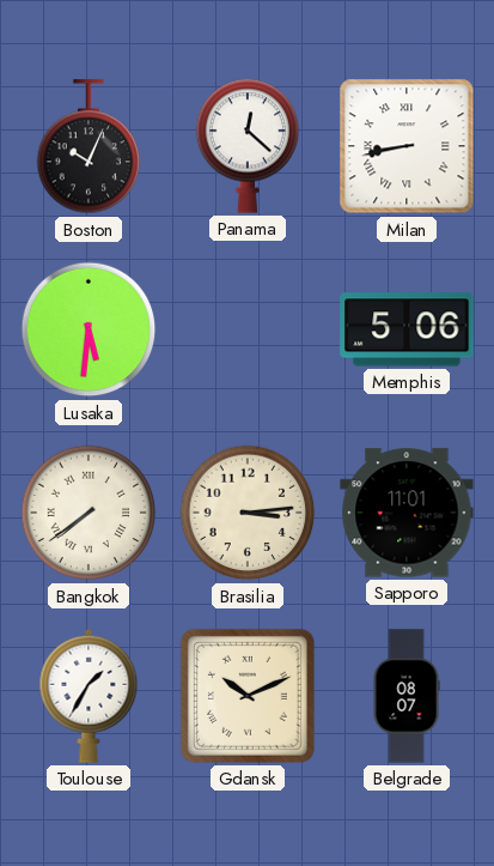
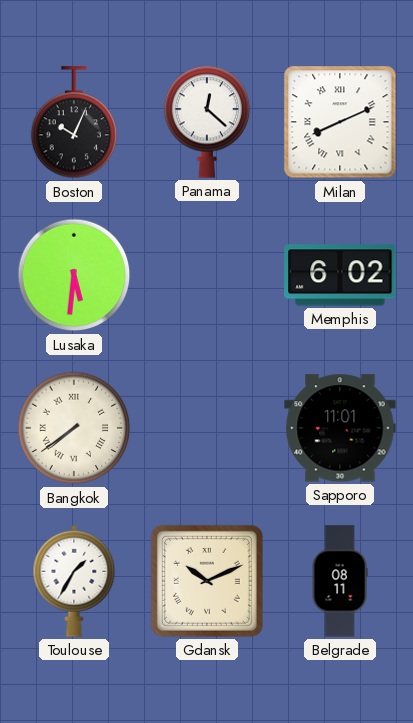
Milan: 8:43 -> 8:11
Memphis: 5:06 -> 6:02
Brasilia: 3:14 -> none
Belgrade: 08:07 -> 08:11
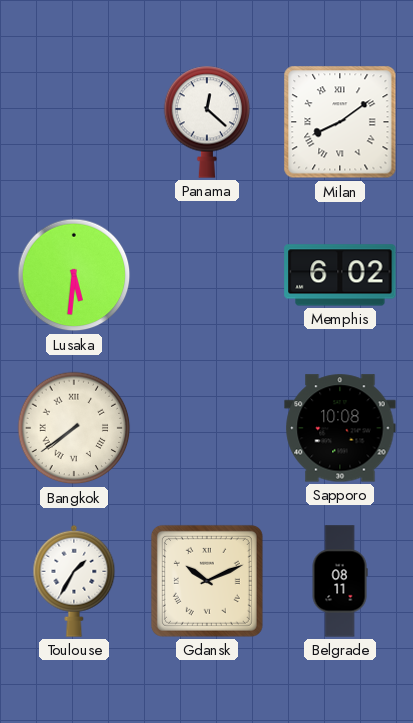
Boston: 10:04 -> none
Milan: 8:11 -> 8:09
Sapporo: 11:01 -> 10:08
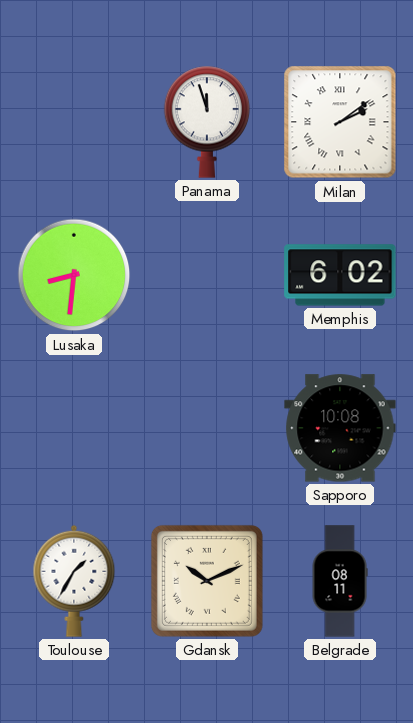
Panama: 12:22 -> 11:57
Milan: 8:09 -> 2:09
Lusaka: 5:31 -> 8:31
Bangkok: 7:39 -> none
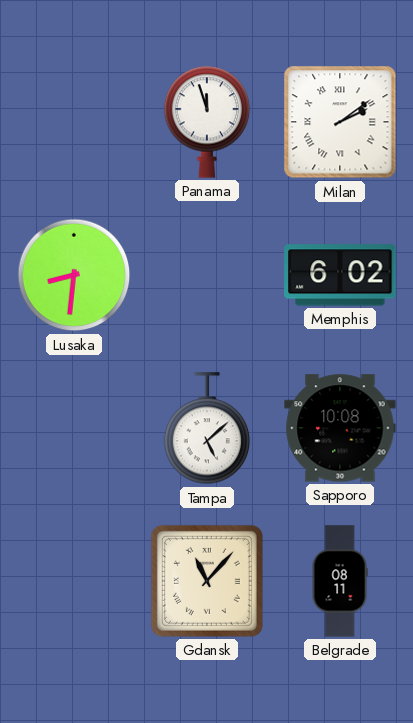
Tampa: none -> 5:08
Toulouse: 1:35 -> none
Gdansk: 10:11 -> 11:07
